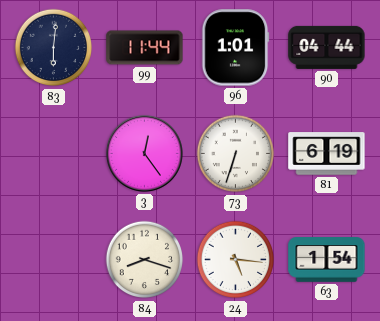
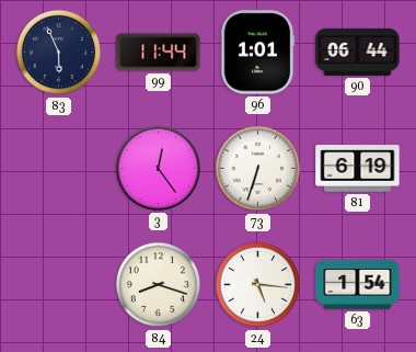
83: 6:01 -> 5:56
90: 04:44 -> 06:44
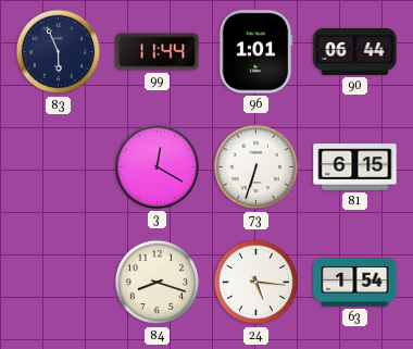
3: 12:24 -> 12:20
81: 6:19 -> 6:15
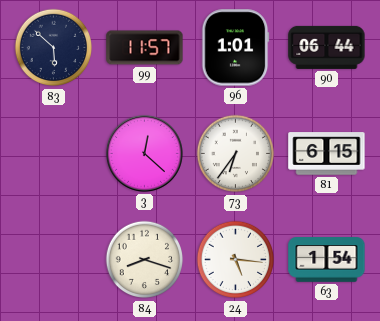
83: 5:56 -> 5:52
99: 11:44 -> 11:57
3: 12:20 -> 12:22
73: 6:33 -> 6:36
